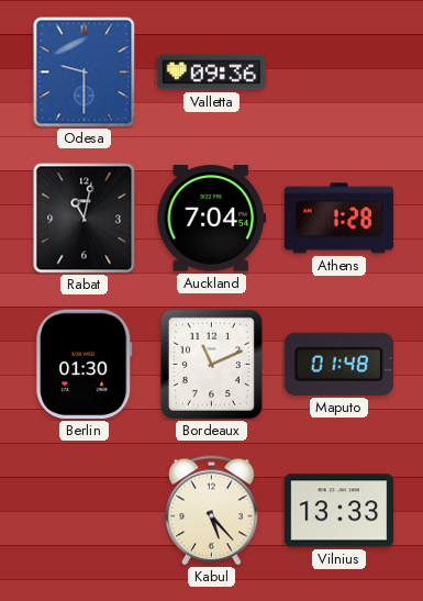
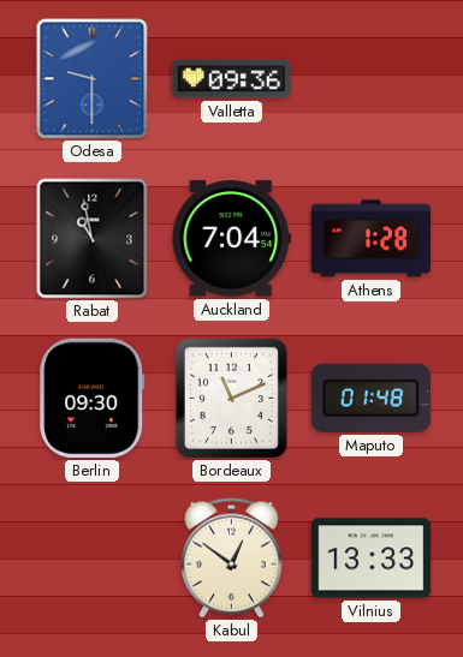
Rabat: 11:02 -> 10:58
Berlin: 01:30 -> 09:30
Kabul: 5:23 -> 12:51
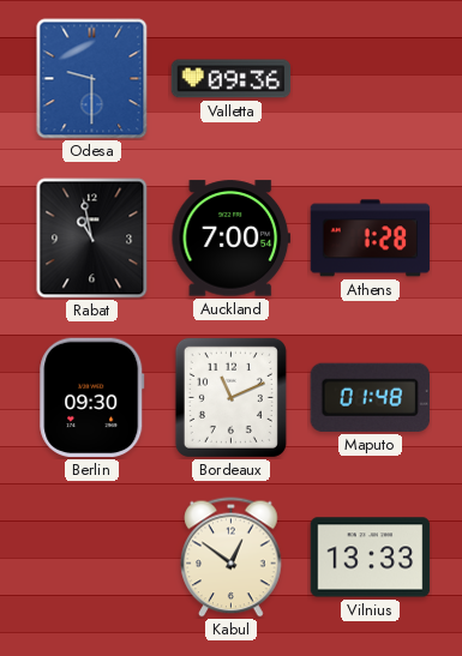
Auckland: 7:04 -> 7:00
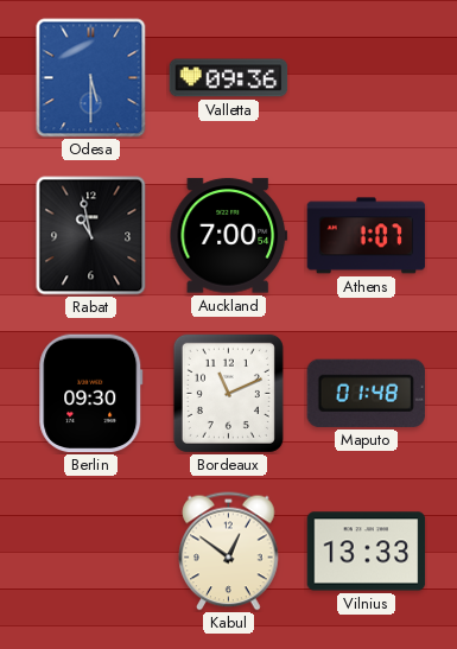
Odesa: 9:30 -> 5:30
Athens: 1:28 -> 1:07
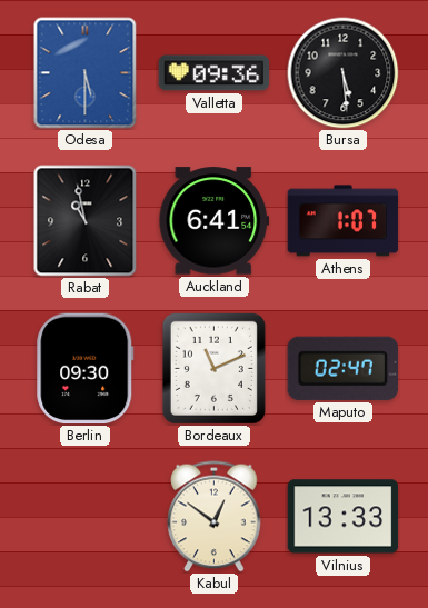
Bursa: none -> 5:29
Auckland: 7:00 -> 6:41
Maputo: 01:48 -> 02:47
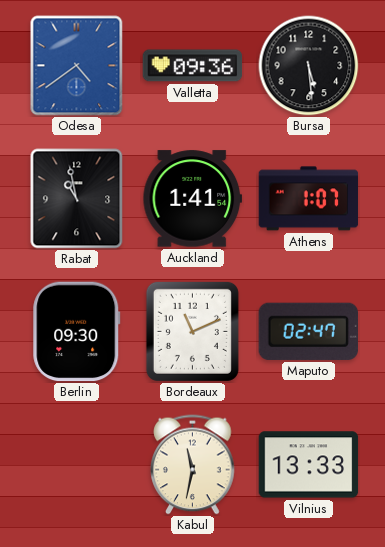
Odesa: 5:30 -> 4:39
Auckland: 6:41 -> 1:41
Kabul: 12:51 -> 11:32
